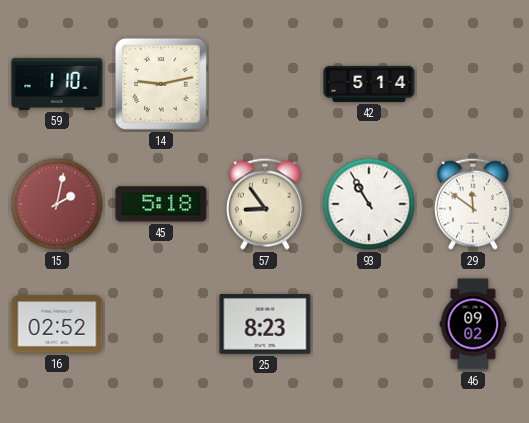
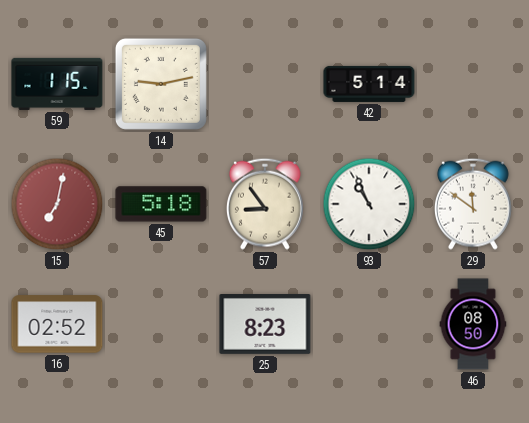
59: 1:10 -> 1:15
15: 2:02 -> 7:02
93: 10:55 -> 10:56
46: 09:02 -> 08:50
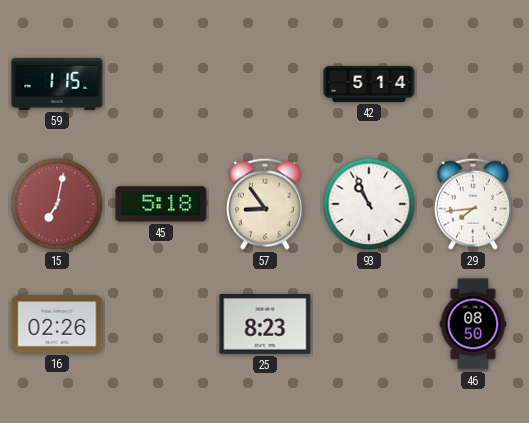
14: 9:13 -> none
29: 11:51 -> 7:44
16: 02:52 -> 02:26
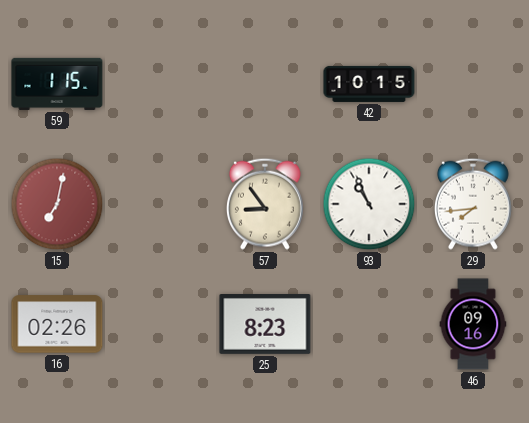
42: 5:14 -> 10:15
45: 5:18 -> none
46: 08:50 -> 09:16
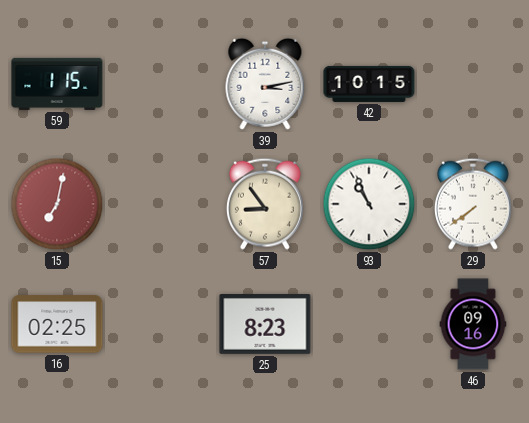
39: none -> 3:13
29: 7:44 -> 7:39
16: 02:26 -> 02:25
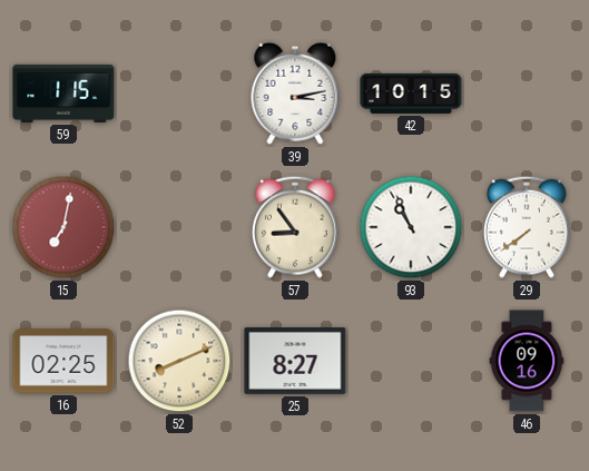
52: none -> 8:11
25: 8:23 -> 8:27
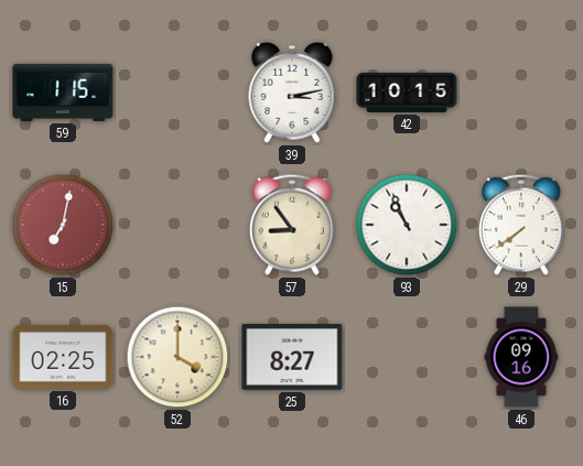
52: 8:11 -> 4:00
